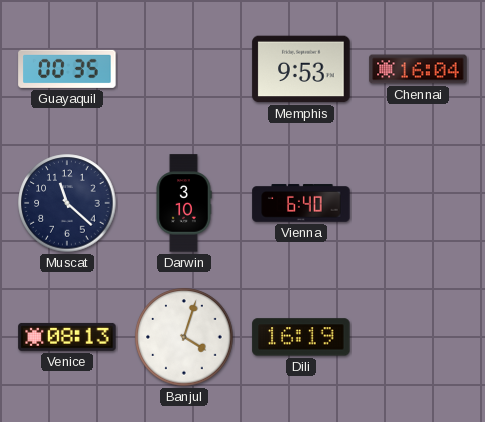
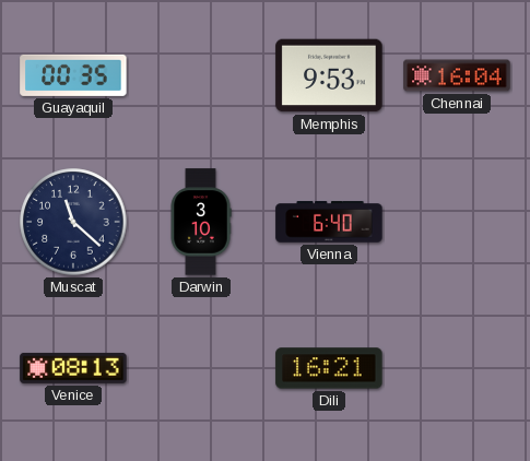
Banjul: 4:03 -> none
Dili: 16:19 -> 16:21
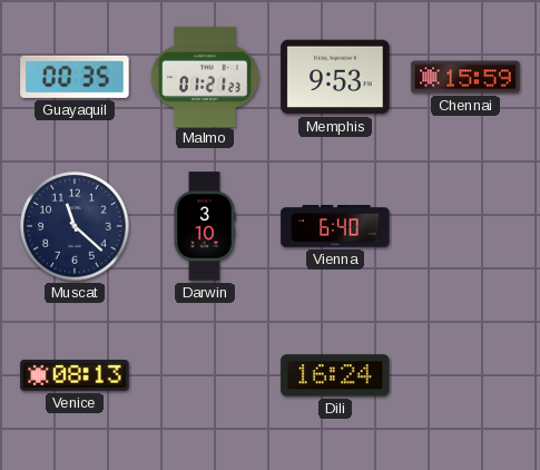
Malmo: none -> 01:21
Chennai: 16:04 -> 15:59
Dili: 16:21 -> 16:24
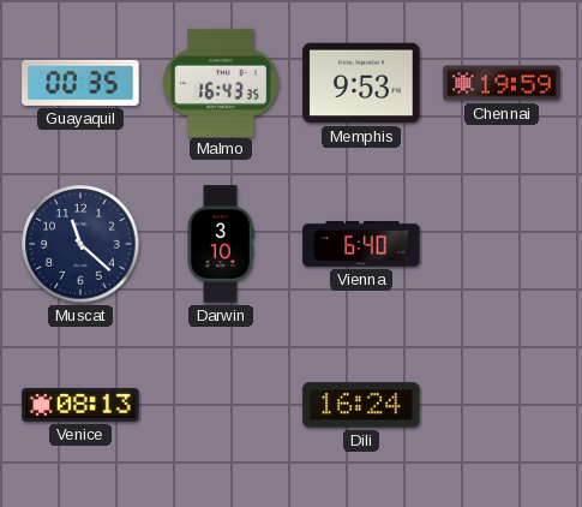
Malmo: 01:21 -> 16:43
Chennai: 15:59 -> 19:59
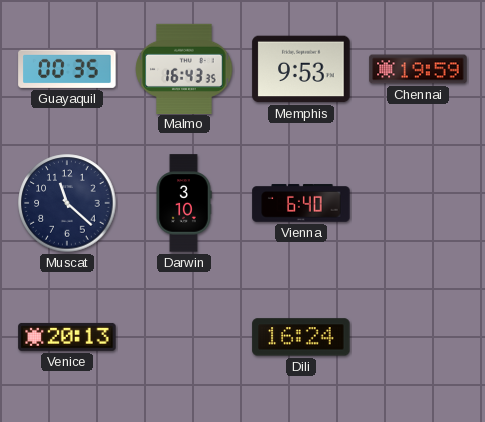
Venice: 08:13 -> 20:13
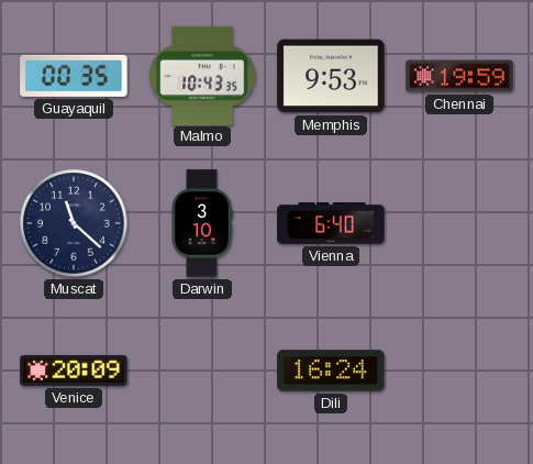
Malmo: 16:43 -> 10:43
Venice: 20:13 -> 20:09
